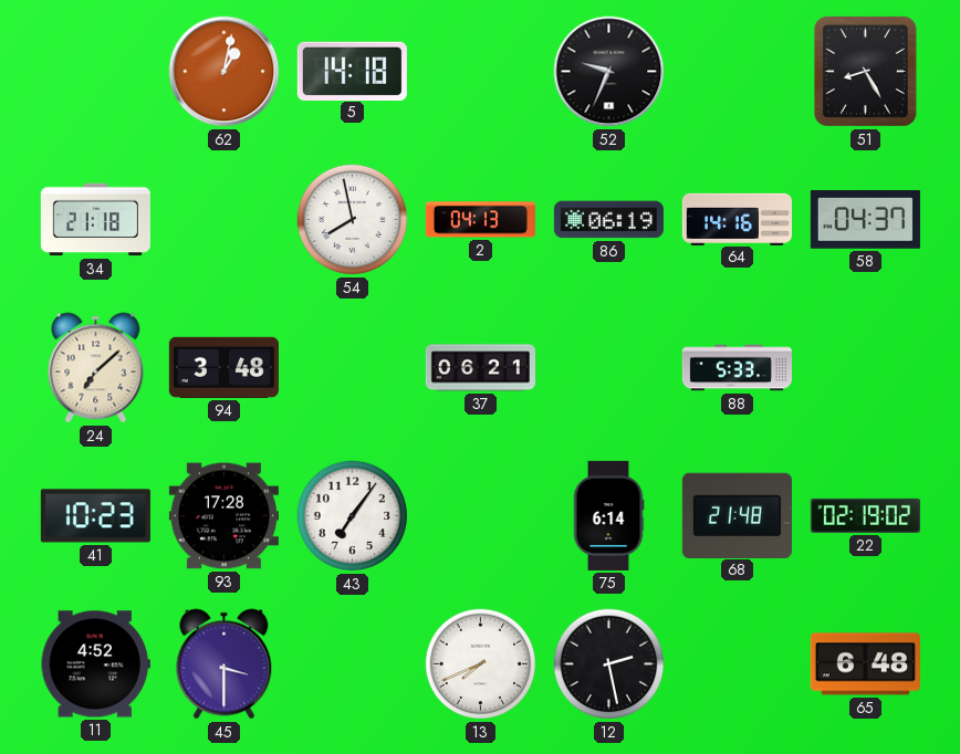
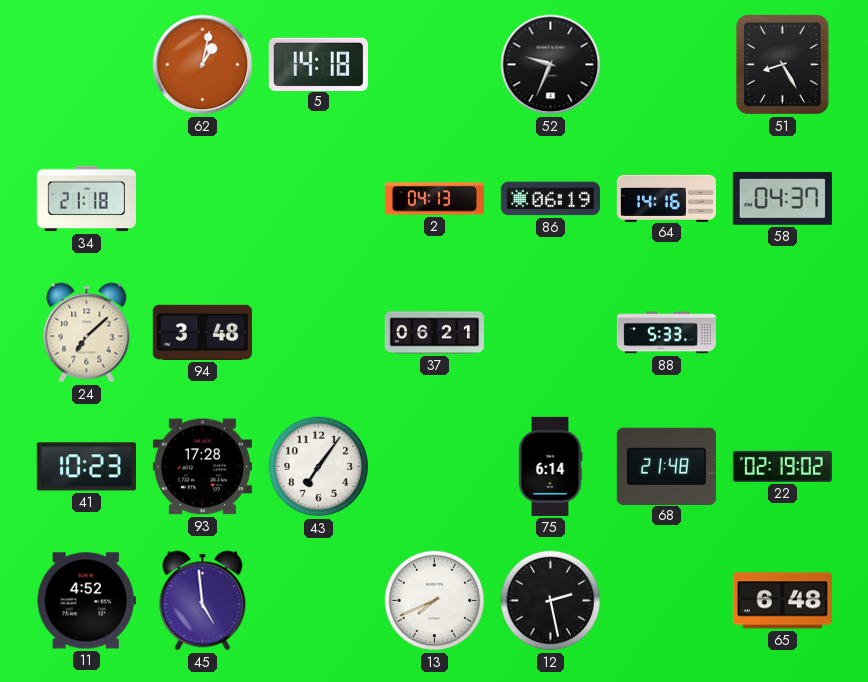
54: 7:58 -> none
45: 3:30 -> 4:59
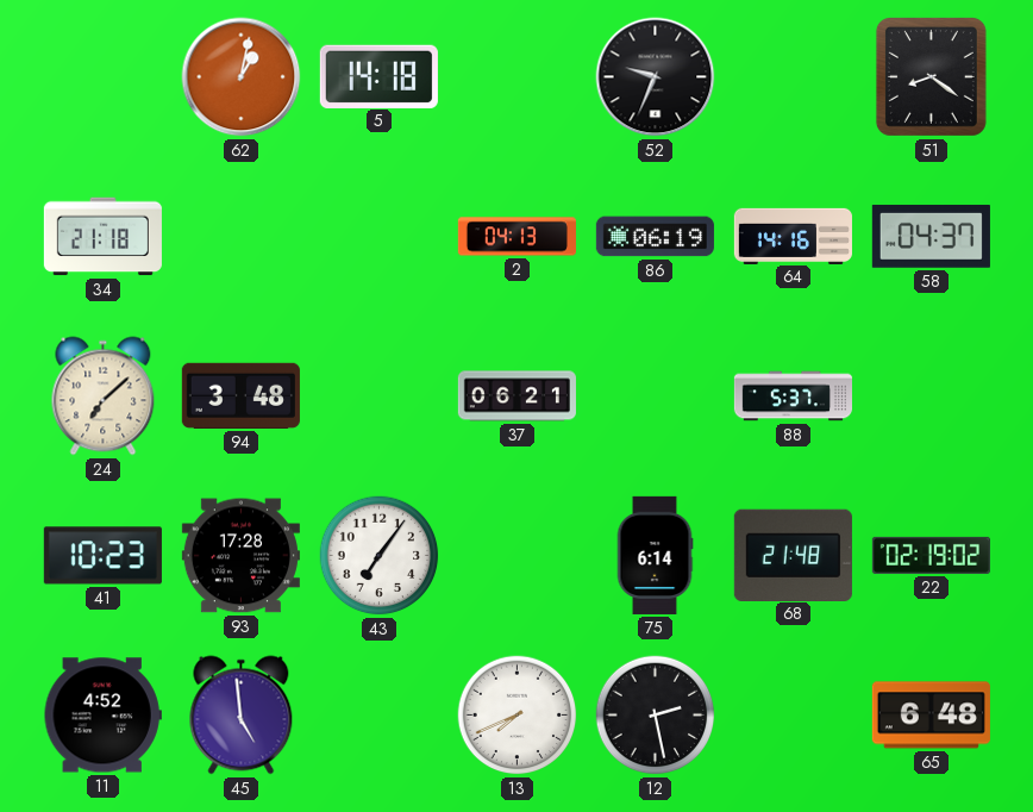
51: 8:25 -> 8:21
88: 5:33 -> 5:37
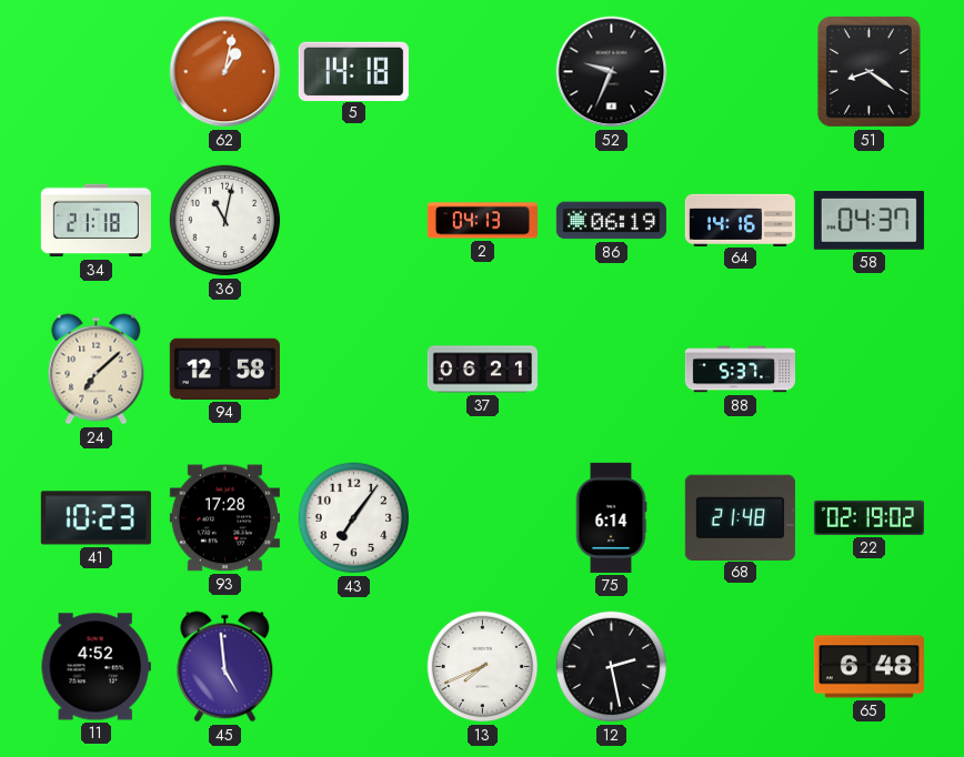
36: none -> 11:02
94: 3:48 -> 12:58
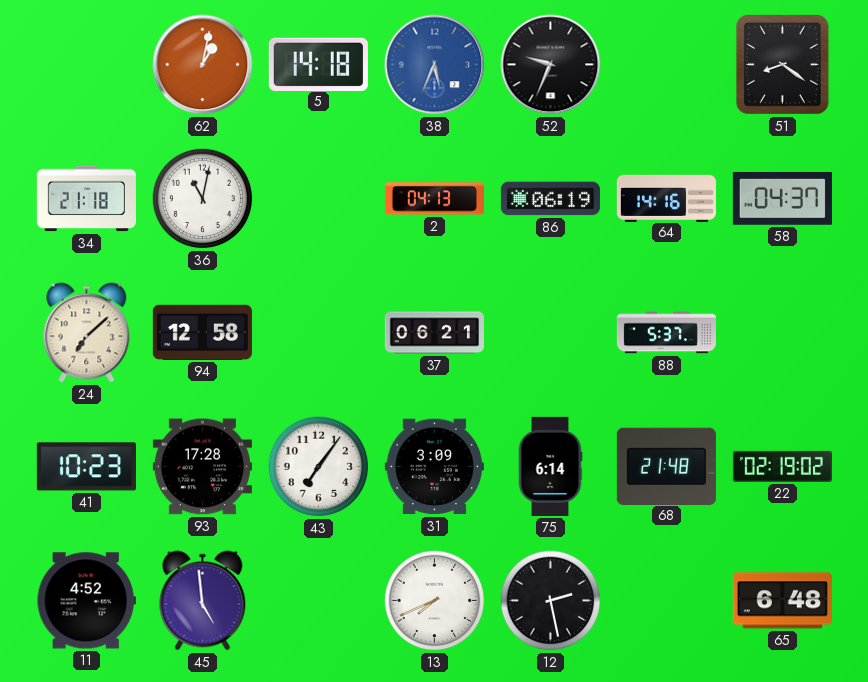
38: none -> 5:34
31: none -> 3:09
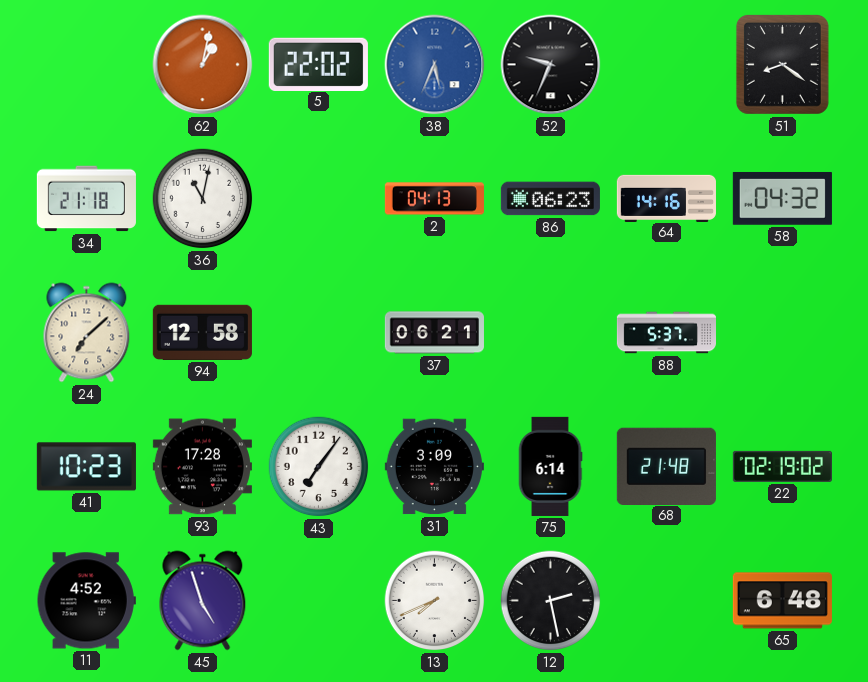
5: 14:18 -> 22:02
86: 06:19 -> 06:23
58: 04:37 -> 04:32
45: 4:59 -> 4:57
